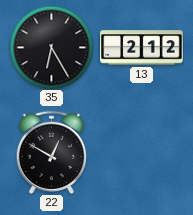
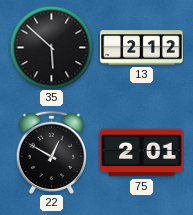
35: 6:25 -> 5:52
75: none -> 2:01
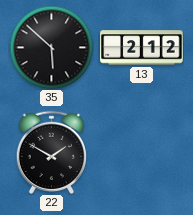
22: 12:50 -> 1:50
75: 2:01 -> none
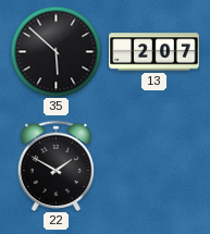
13: 2:12 -> 2:07
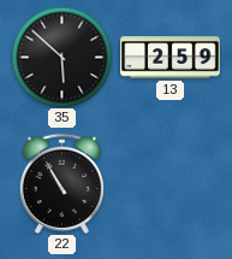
13: 2:07 -> 2:59
22: 1:50 -> 10:55
